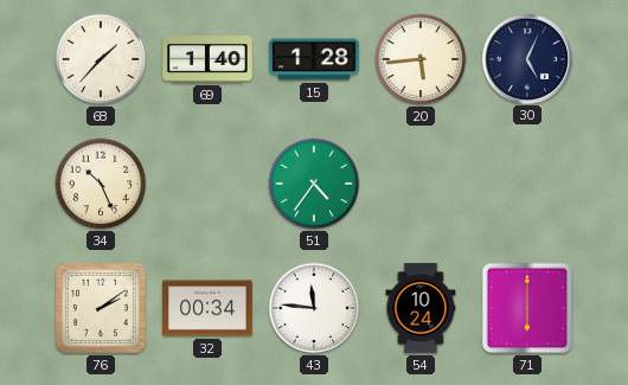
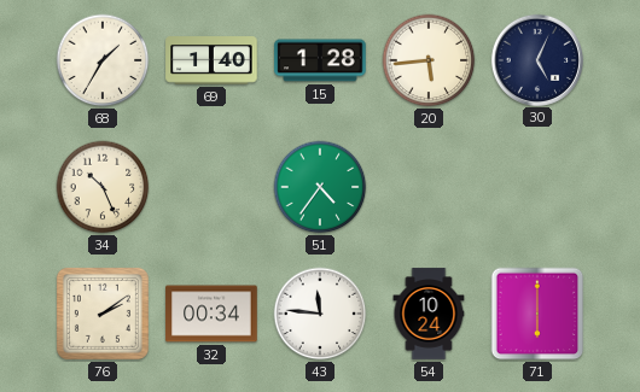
68: 1:37 -> 1:35
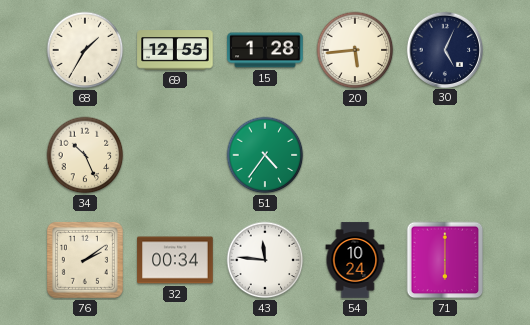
69: 1:40 -> 12:55
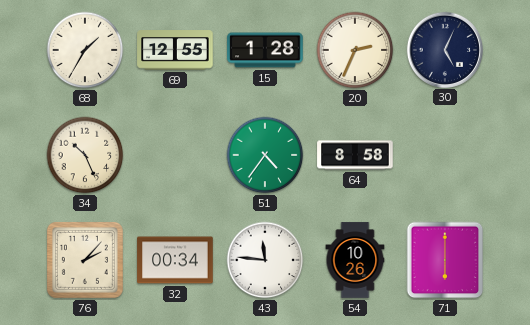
20: 5:44 -> 2:34
64: none -> 8:58
76: 2:09 -> 2:07
54: 10:24 -> 10:26
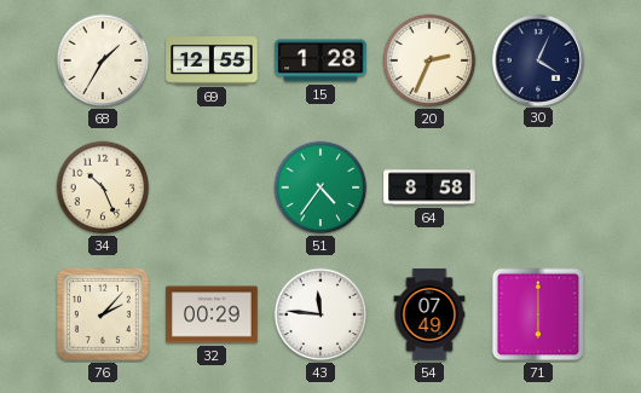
30: 5:04 -> 4:04
32: 00:34 -> 00:29
54: 10:26 -> 07:49
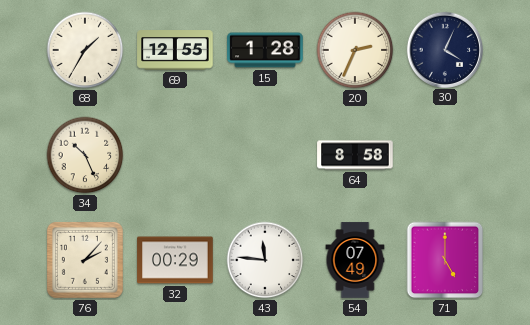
51: 4:36 -> none
71: 6:00 -> 5:00
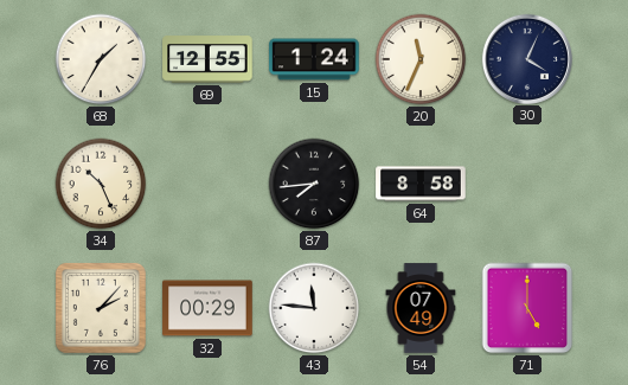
15: 1:28 -> 1:24
20: 2:34 -> 11:34
87: none -> 7:44
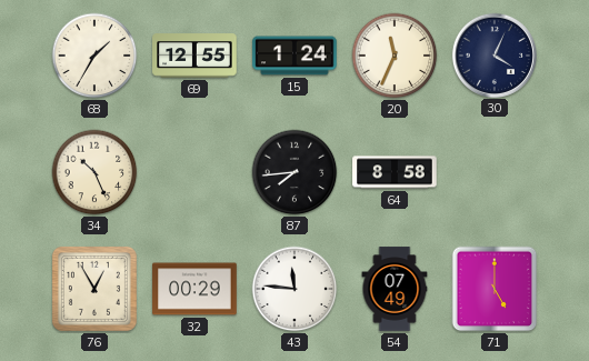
76: 2:07 -> 12:55
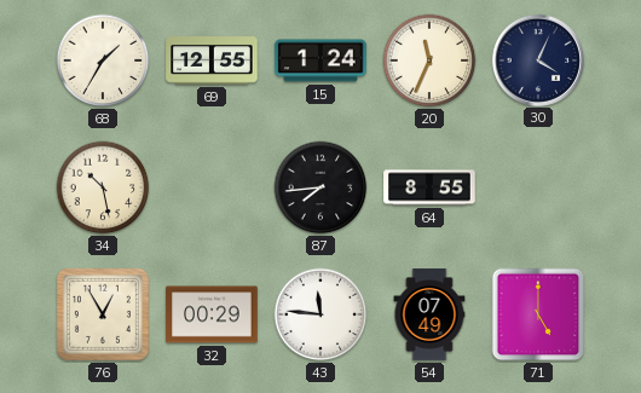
34: 10:26 -> 10:28
64: 8:58 -> 8:55
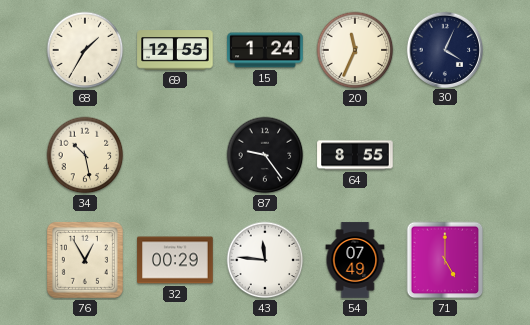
87: 7:44 -> 9:24
